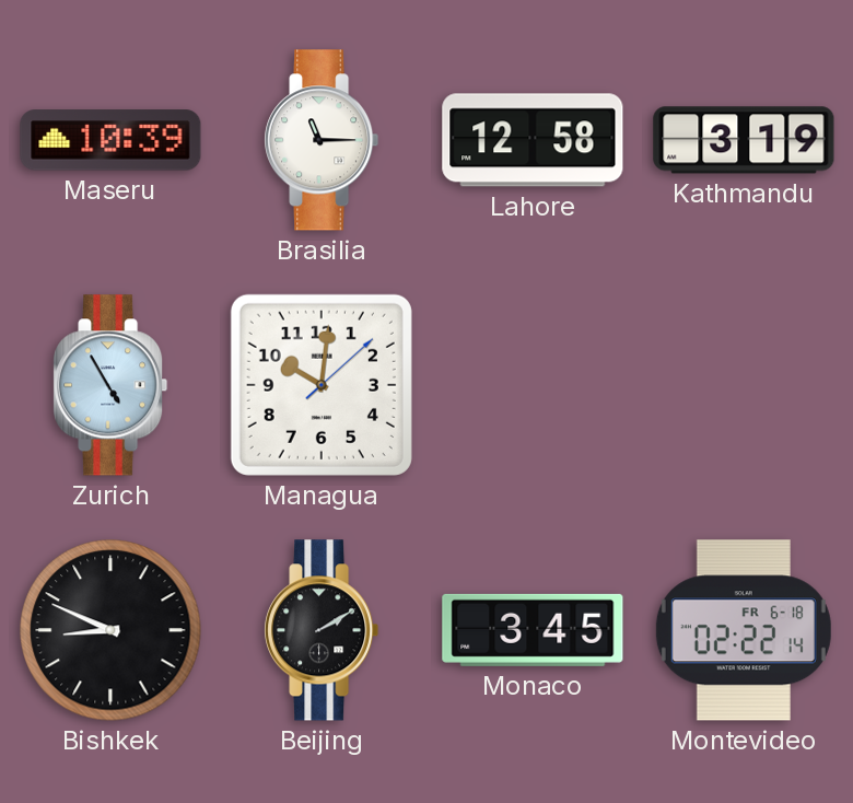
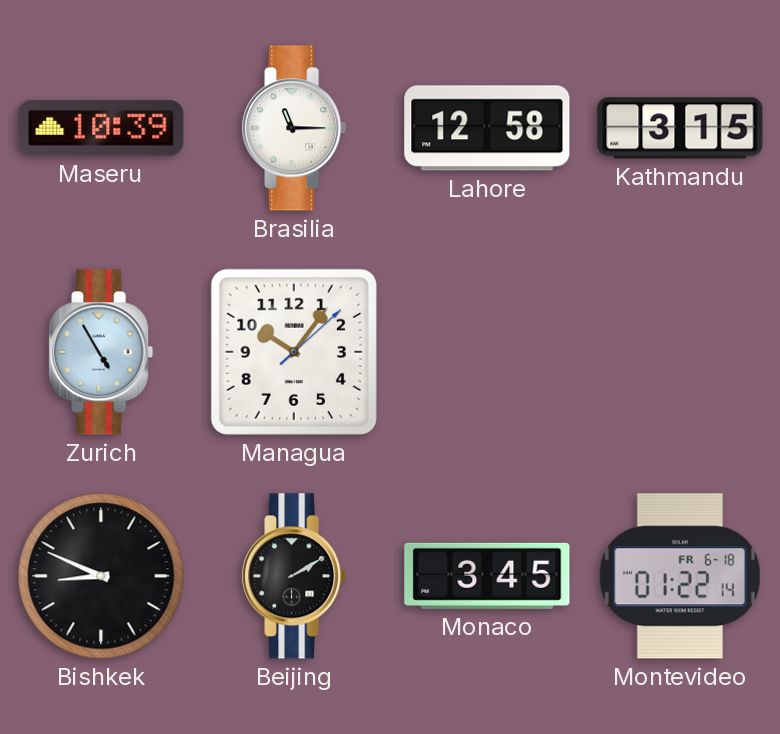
Kathmandu: 3:19 -> 3:15
Managua: 10:01 -> 10:06
Montevideo: 02:22 -> 01:22
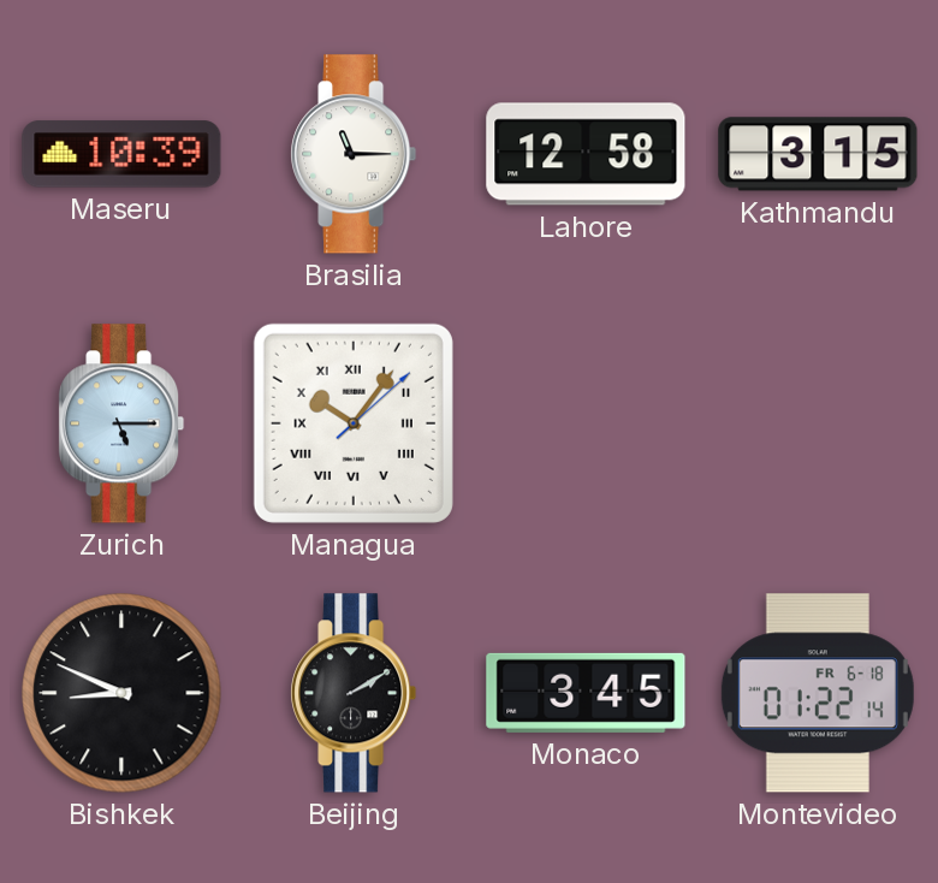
Zurich: 4:55 -> 5:15
Managua numerals: Arabic -> Roman
